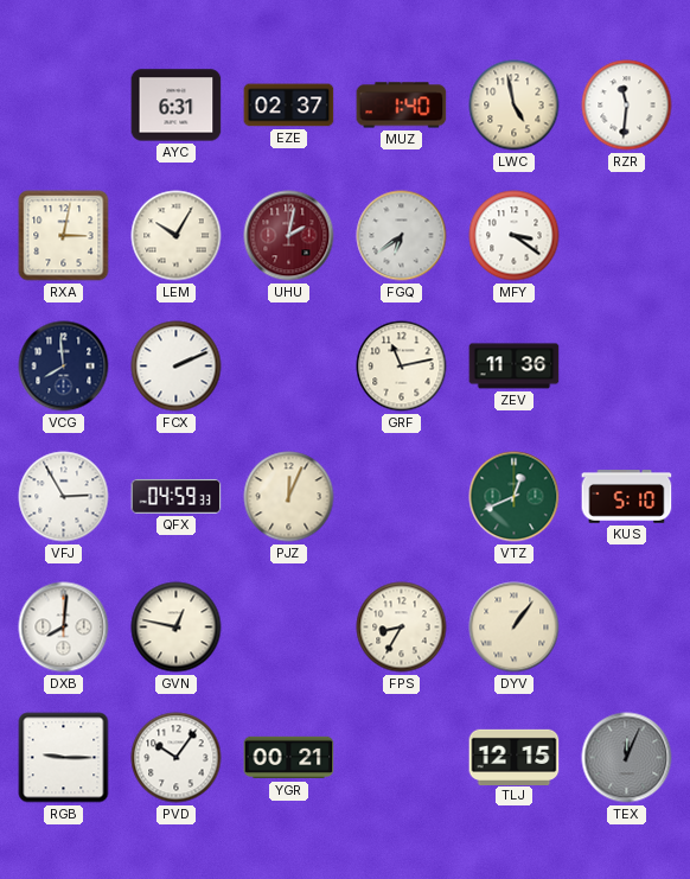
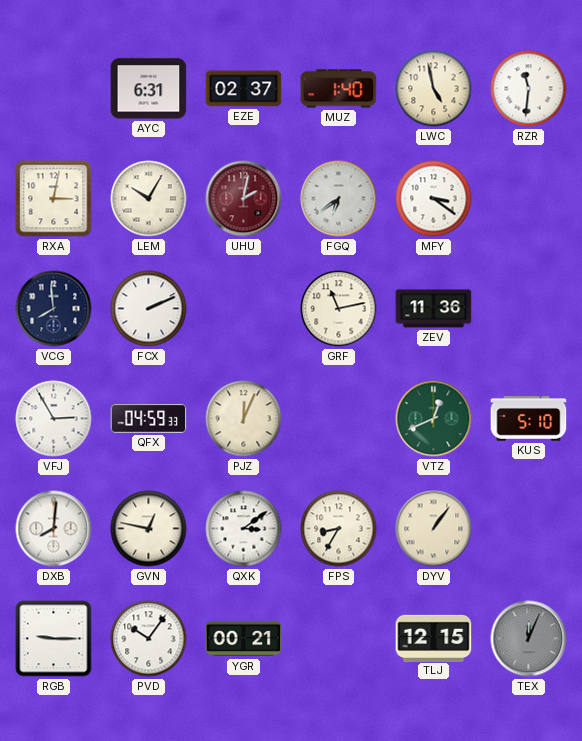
QXK: none -> 3:09
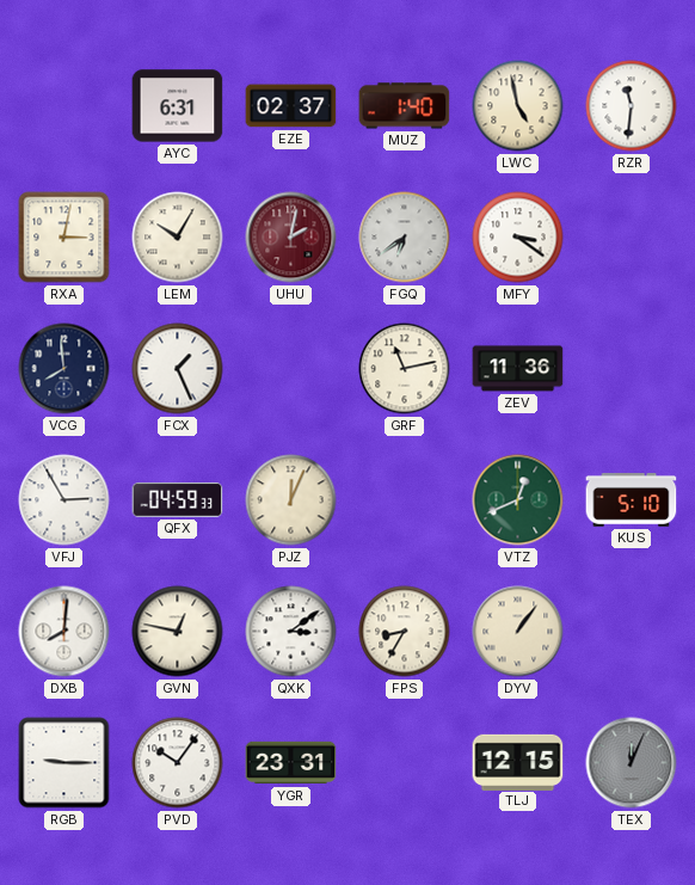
FCX: 2:11 -> 1:26
YGR: 00:21 -> 23:31
